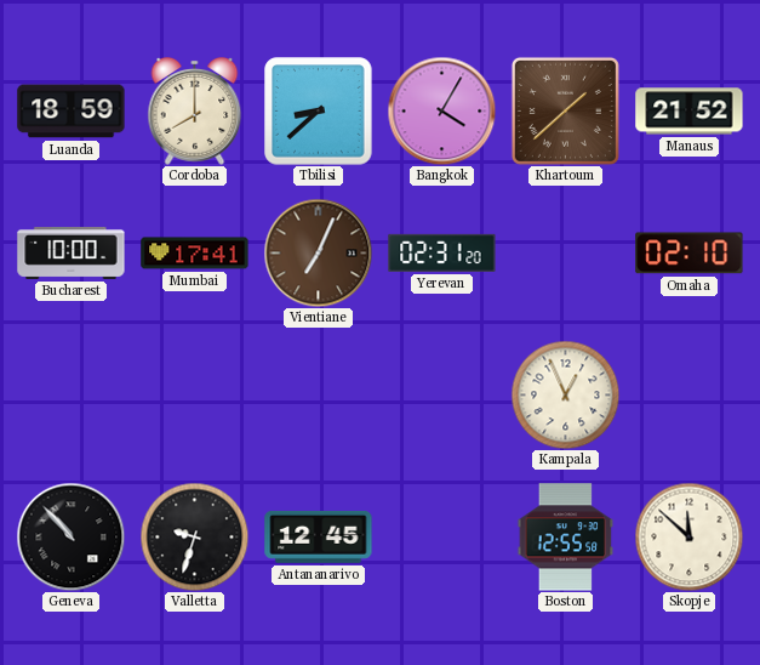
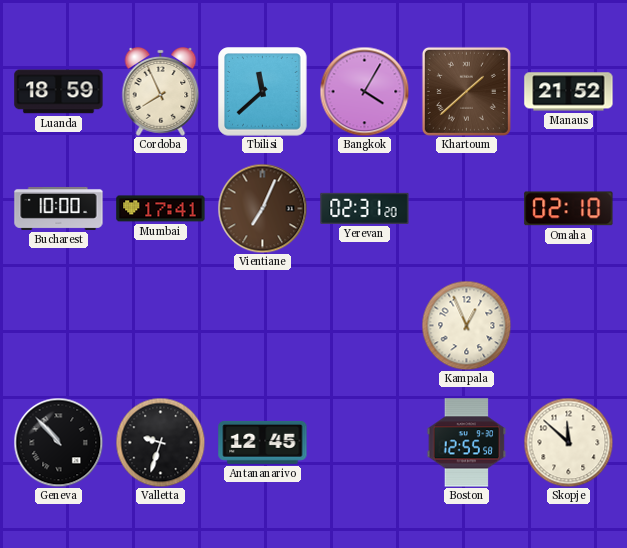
Cordoba: 8:00 -> 7:56
Tbilisi: 8:38 -> 11:38
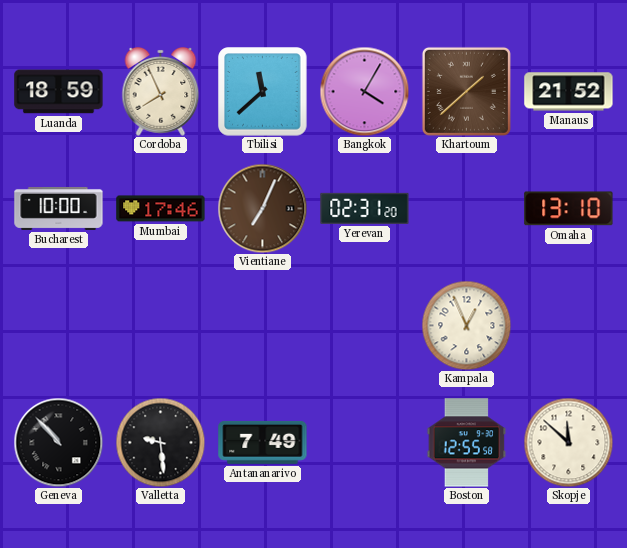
Mumbai: 17:41 -> 17:46
Omaha: 02:10 -> 13:10
Valletta: 9:33 -> 9:29
Antananarivo: 12:45 -> 7:49
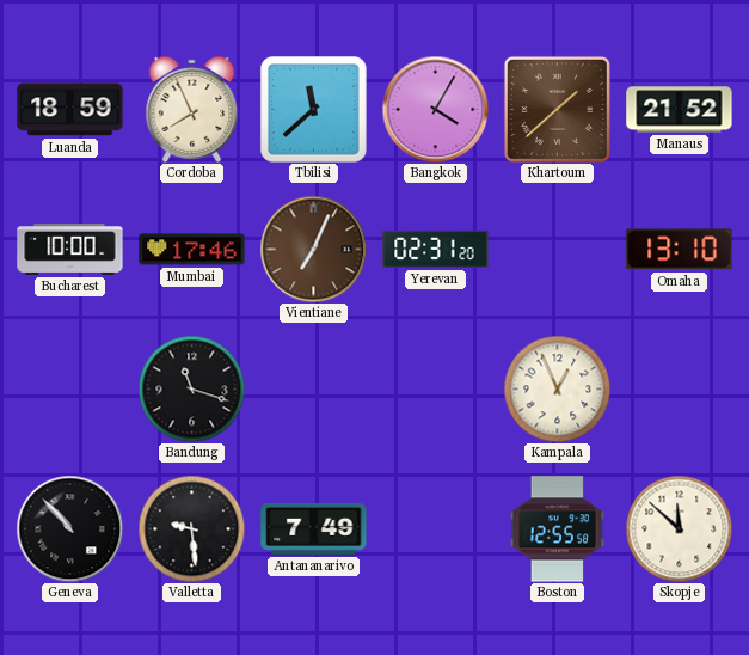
Bandung: none -> 11:18
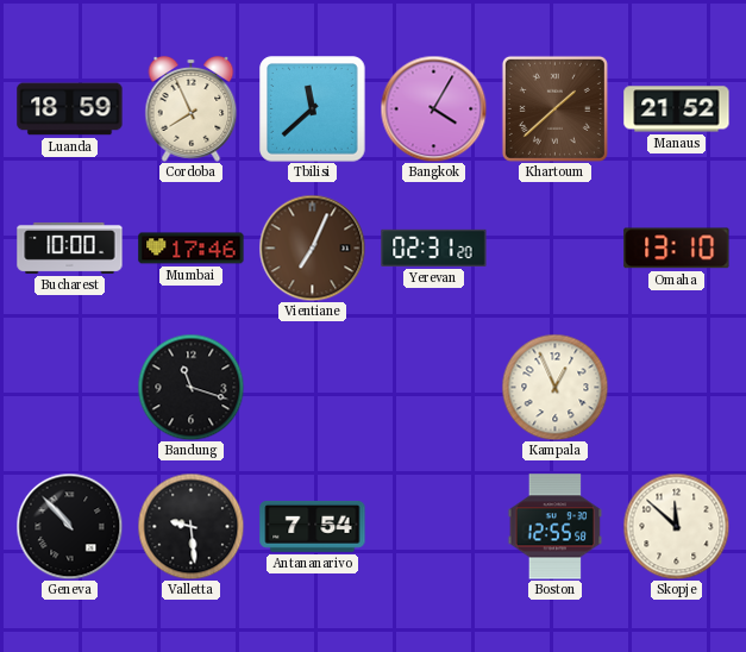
Antananarivo: 7:49 -> 7:54
